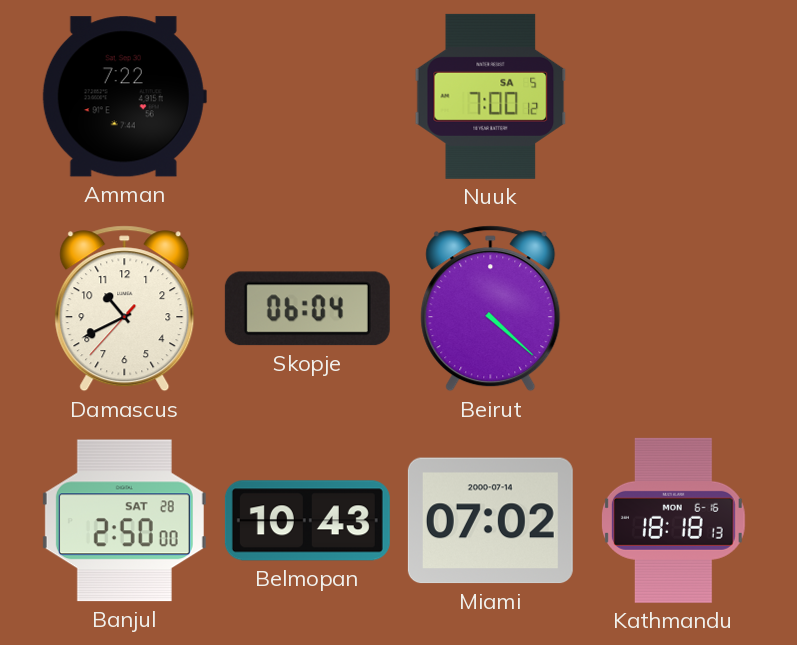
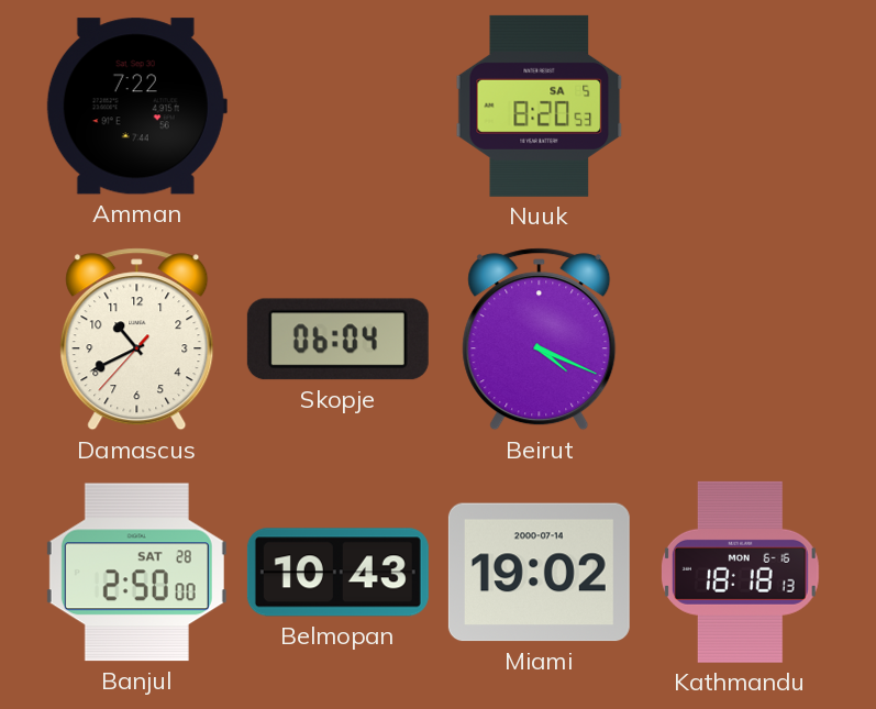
Nuuk: 7:00 -> 8:20
Beirut: 4:22 -> 4:19
Miami: 07:02 -> 19:02
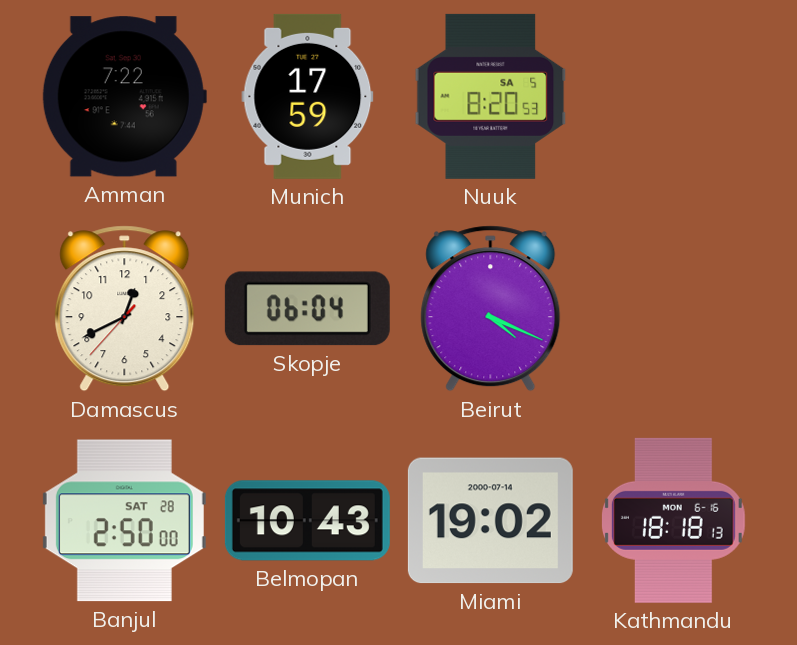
Munich: none -> 17:59
Damascus: 10:40 -> 12:40
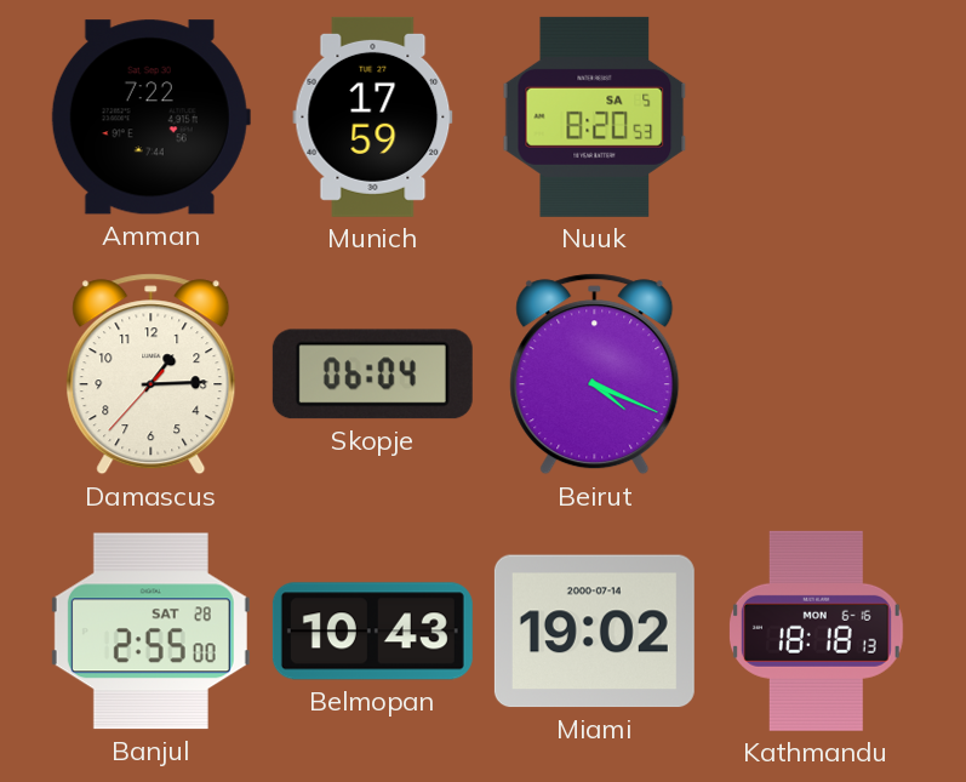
Damascus: 12:40 -> 1:14
Banjul: 2:50 -> 2:55
